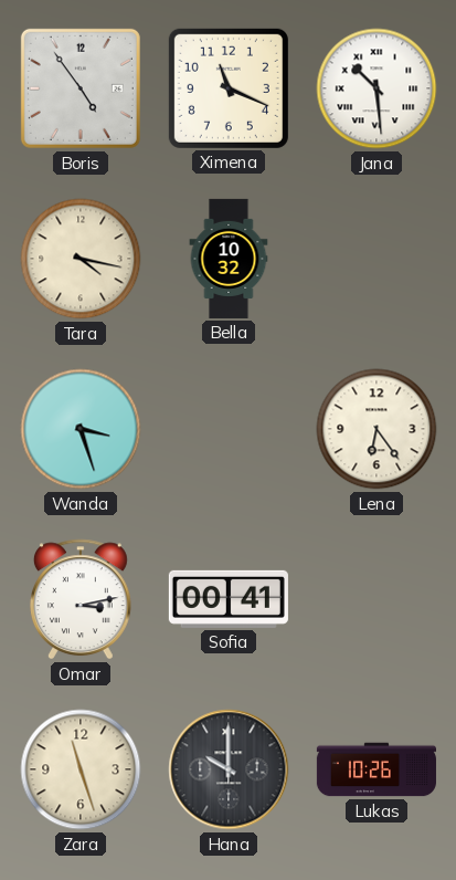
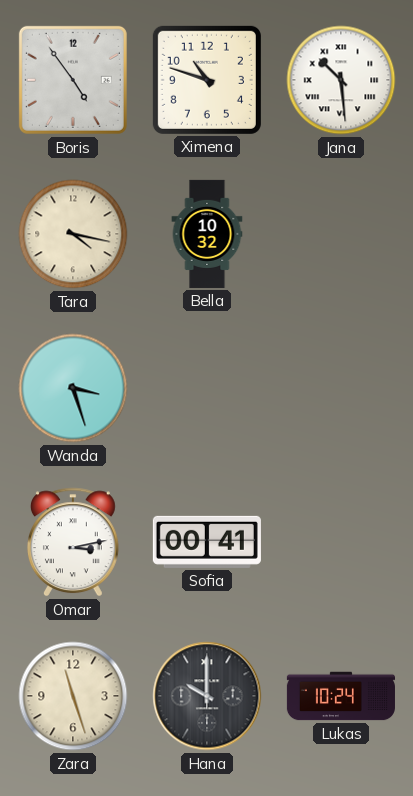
Ximena: 11:19 -> 10:48
Lena: 6:24 -> none
Lukas: 10:26 -> 10:24
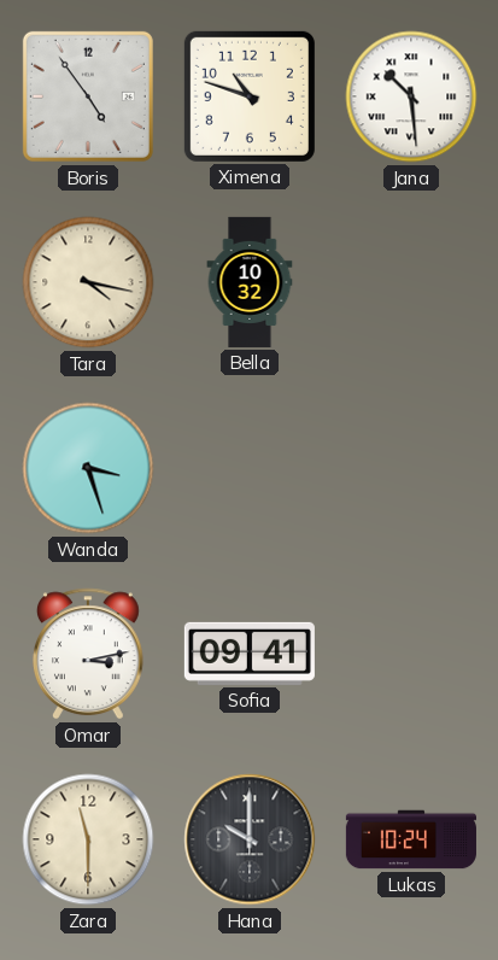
Sofia: 00:41 -> 09:41
Zara: 11:27 -> 11:30
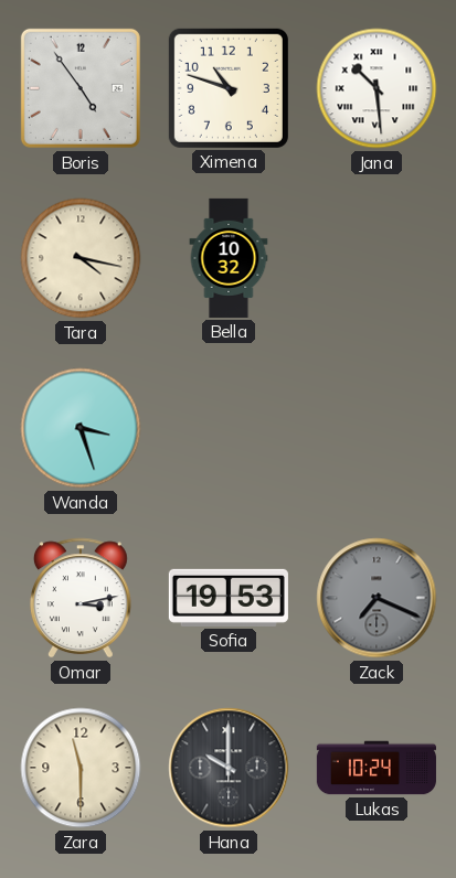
Sofia: 09:41 -> 19:53
Zack: none -> 7:19
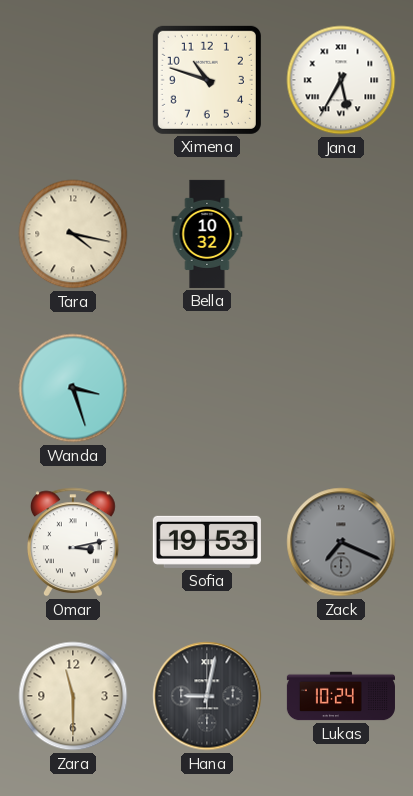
Boris: 4:54 -> none
Jana: 10:29 -> 5:35
Hana: 10:00 -> 9:02
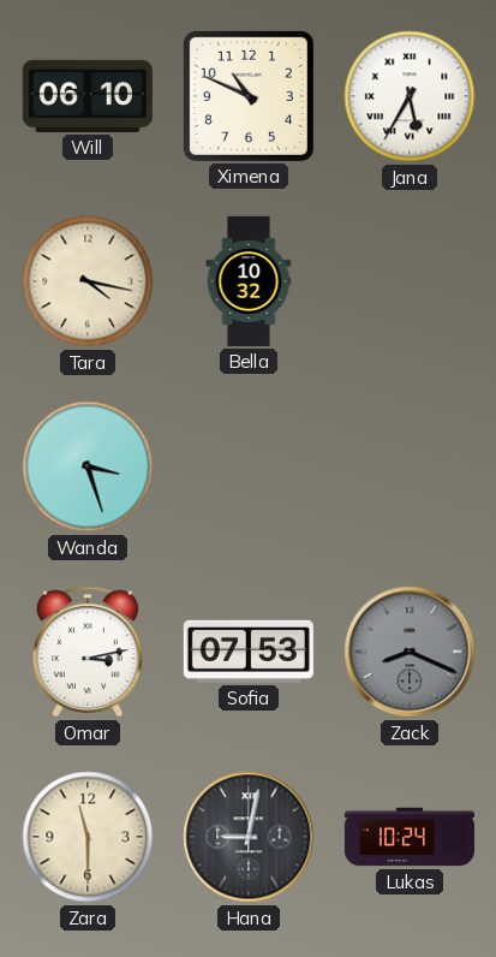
Will: none -> 06:10
Ximena: 10:48 -> 10:49
Sofia: 19:53 -> 07:53
Zack: 7:19 -> 8:19
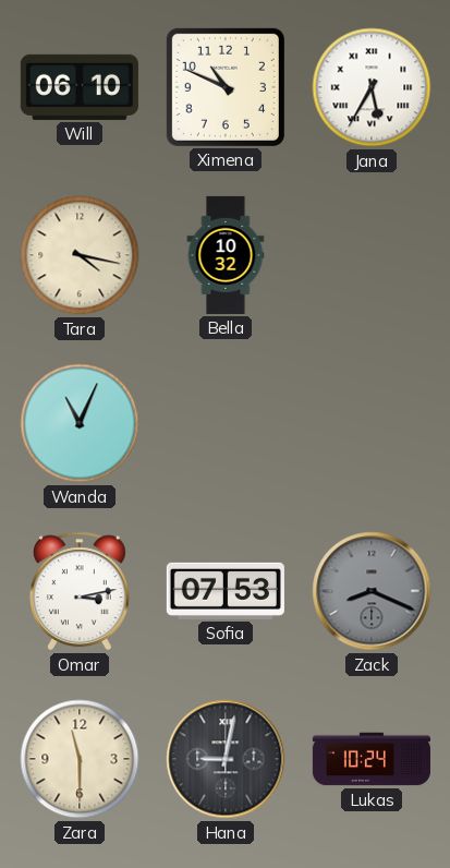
Wanda: 3:27 -> 11:04
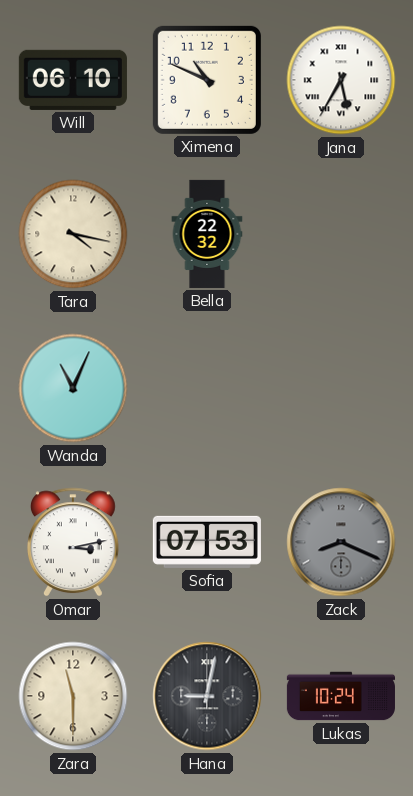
Bella: 10:32 -> 22:32
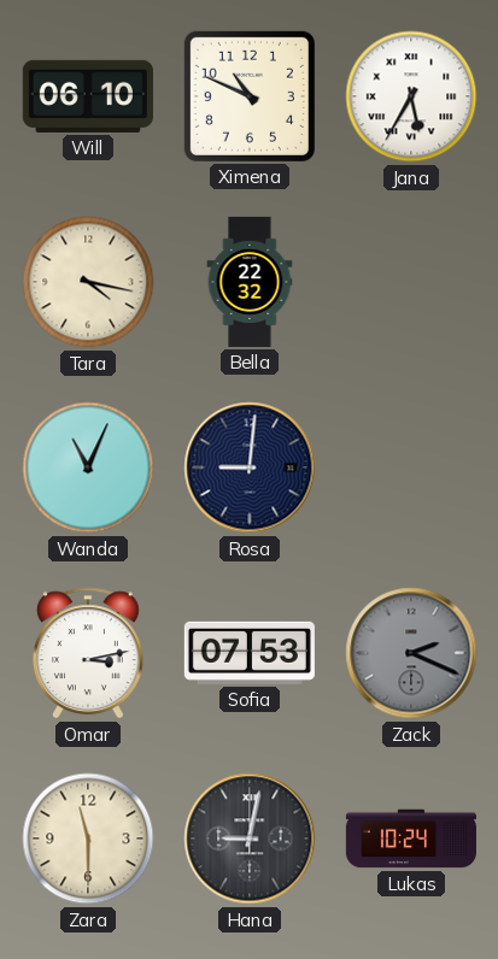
Rosa: none -> 9:01
Zack: 8:19 -> 2:19
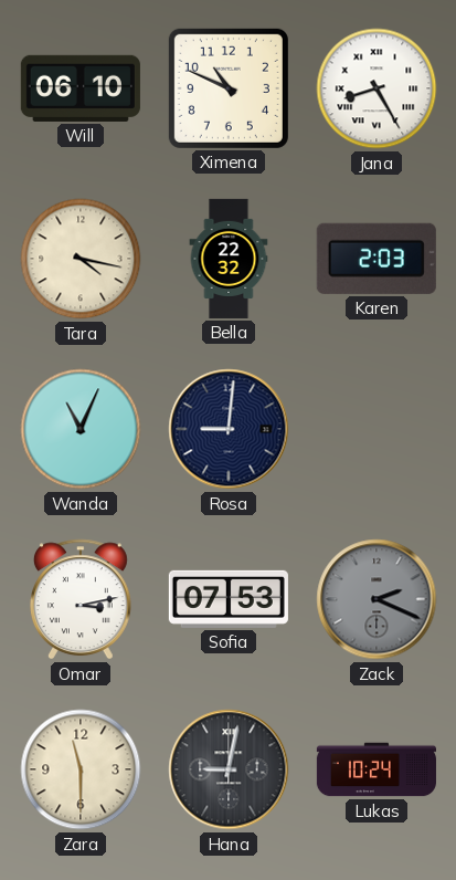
Jana: 5:35 -> 8:25
Karen: none -> 2:03
